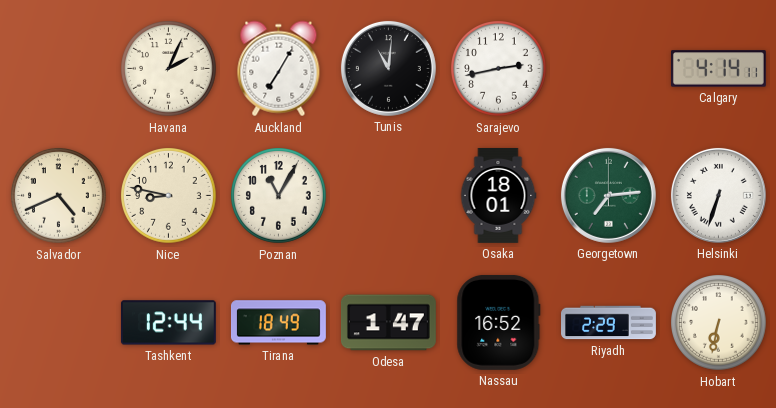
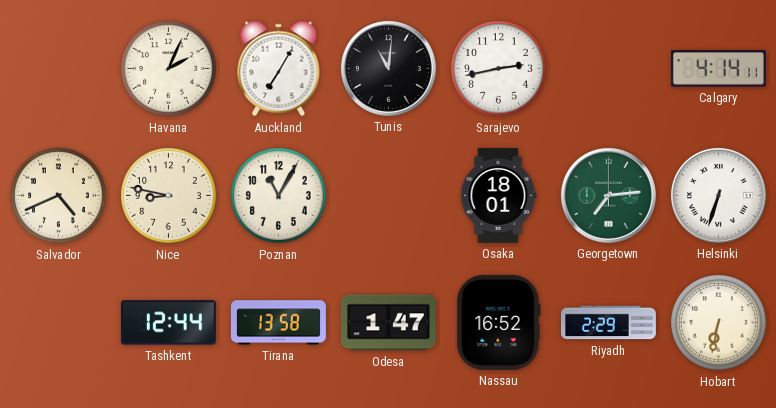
Tirana: 18:49 -> 13:58
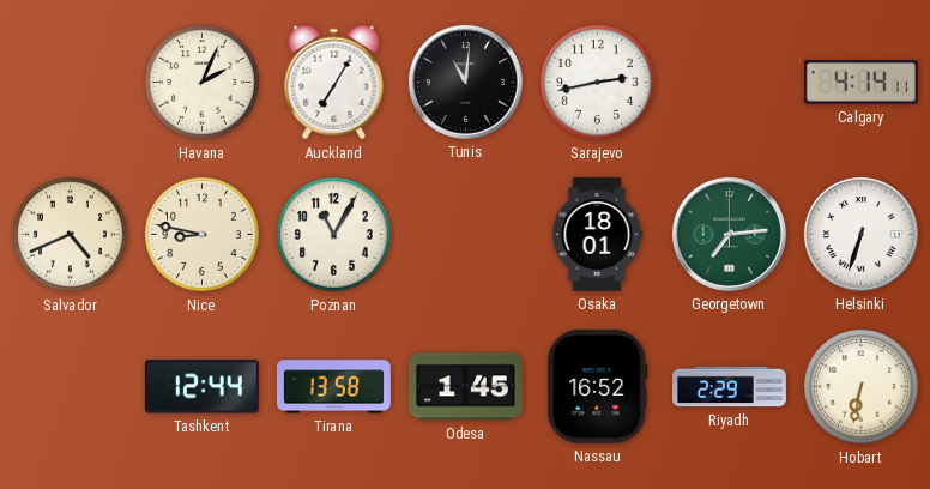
Odesa: 1:47 -> 1:45
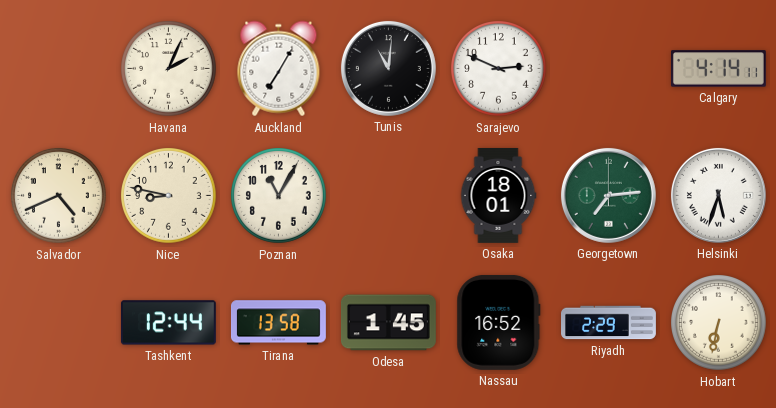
Sarajevo: 2:43 -> 2:49
Helsinki: 6:33 -> 5:33
